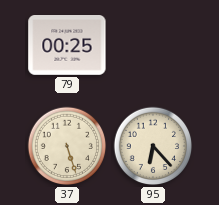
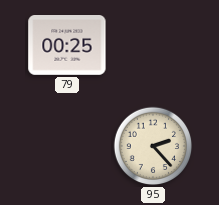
37: 5:27 -> none
95: 6:23 -> 2:23
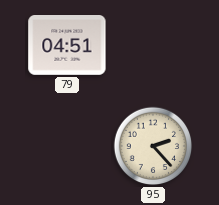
79: 00:25 -> 04:51
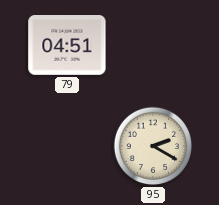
95: 2:23 -> 2:20
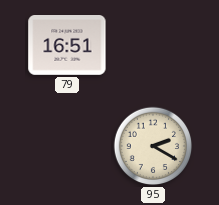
79: 04:51 -> 16:51
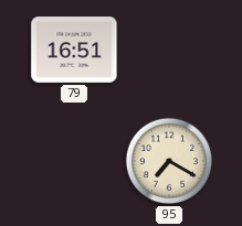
95: 2:20 -> 7:20
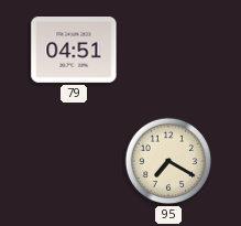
79: 16:51 -> 04:51
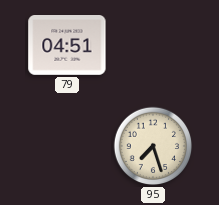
95: 7:20 -> 7:27
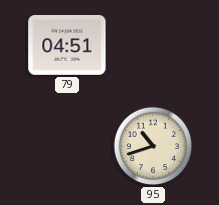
95: 7:27 -> 10:42
